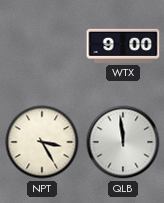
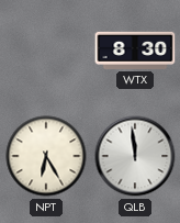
WTX: 9:00 -> 8:30
NPT: 3:25 -> 6:25
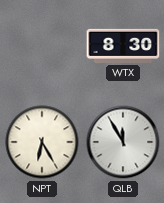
QLB: 11:59 -> 11:55
